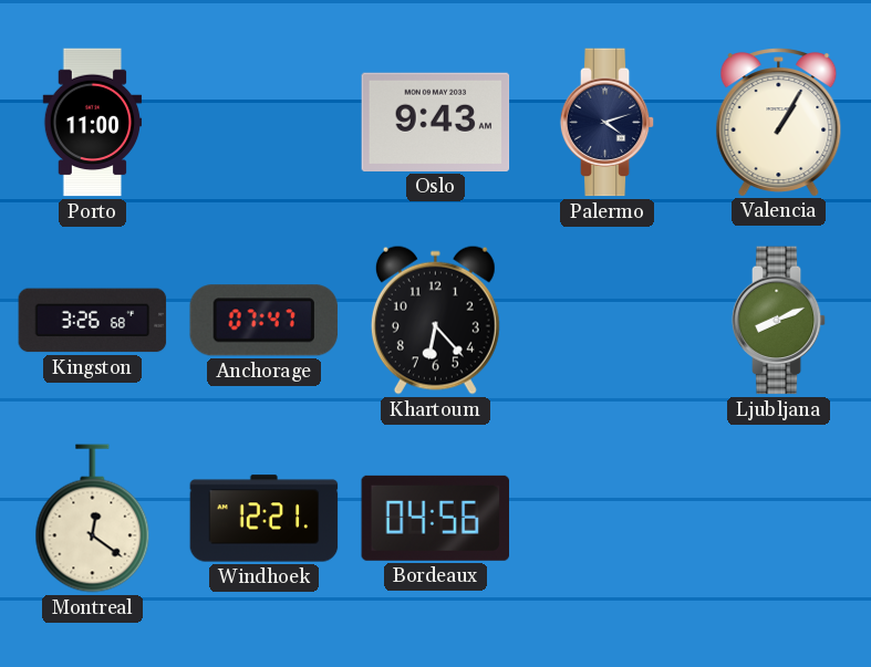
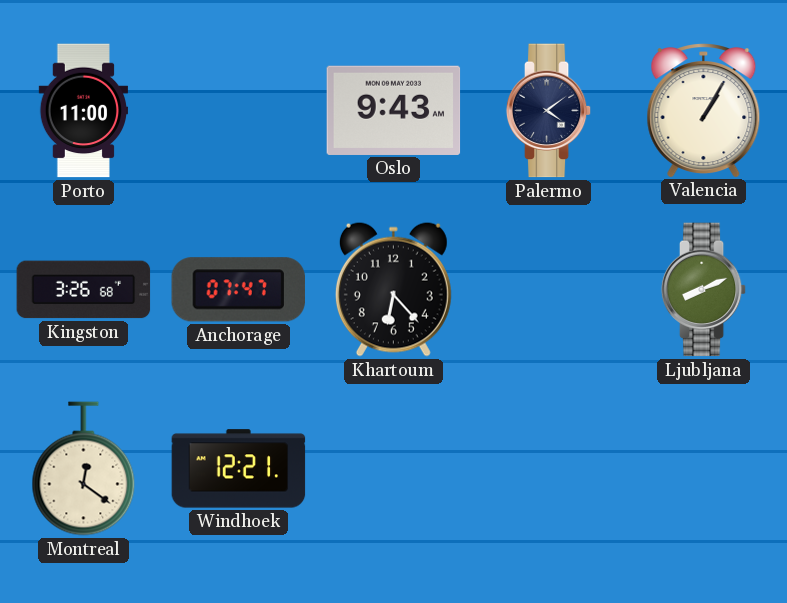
Palermo: 4:12 -> 4:09
Bordeaux: 04:56 -> none
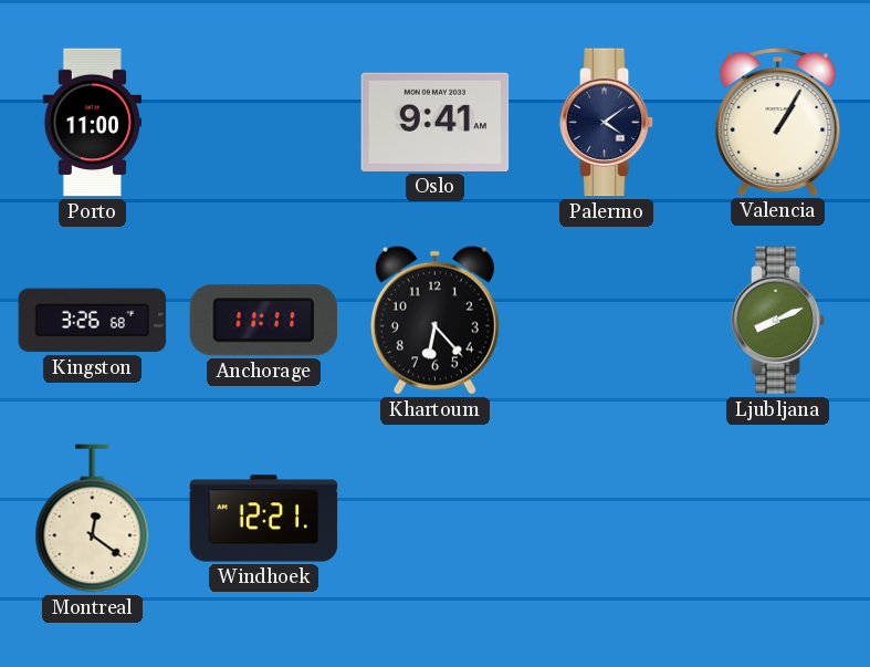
Oslo: 9:43 -> 9:41
Anchorage: 07:47 -> 11:11
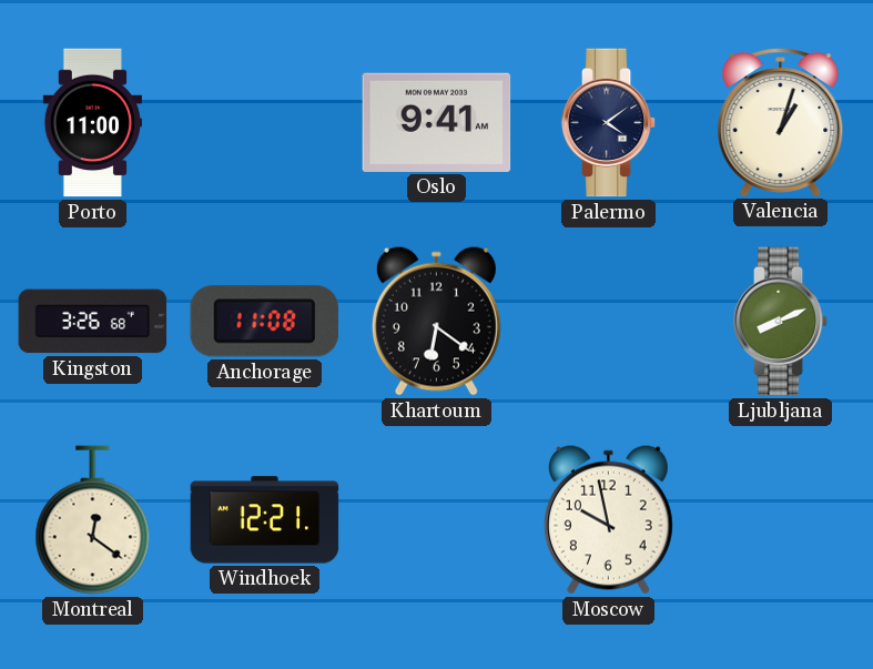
Valencia: 1:05 -> 1:03
Anchorage: 11:11 -> 11:08
Khartoum: 6:23 -> 6:21
Moscow: none -> 9:58
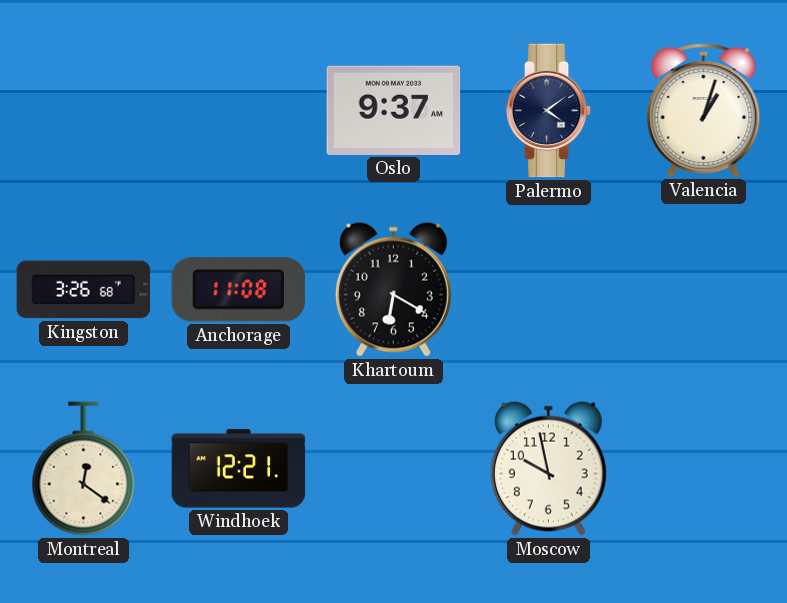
Porto: 11:00 -> none
Oslo: 9:41 -> 9:37
Khartoum: 6:21 -> 6:20
Ljubljana: 8:11 -> none
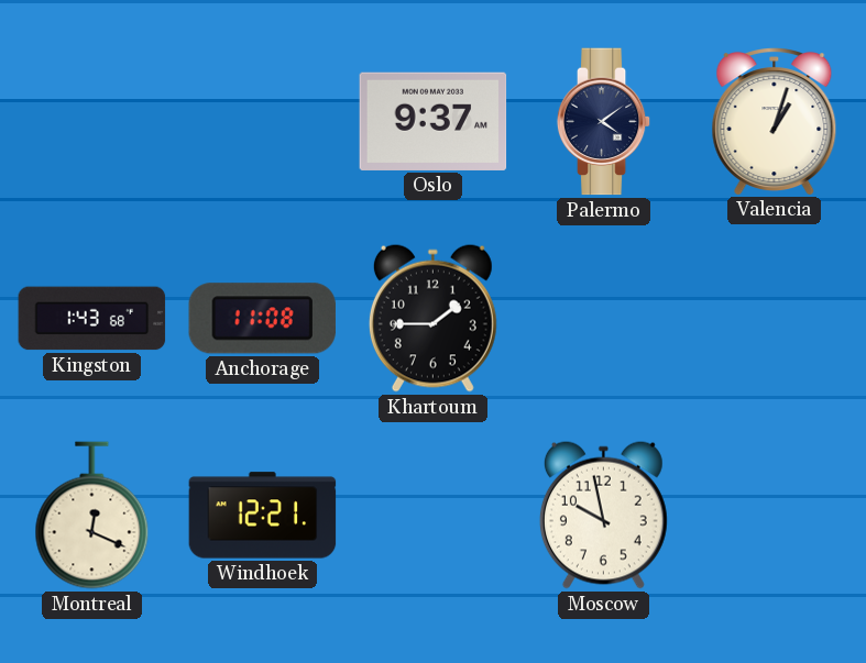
Kingston: 3:26 -> 1:43
Khartoum: 6:20 -> 1:45
Montreal: 12:21 -> 12:19
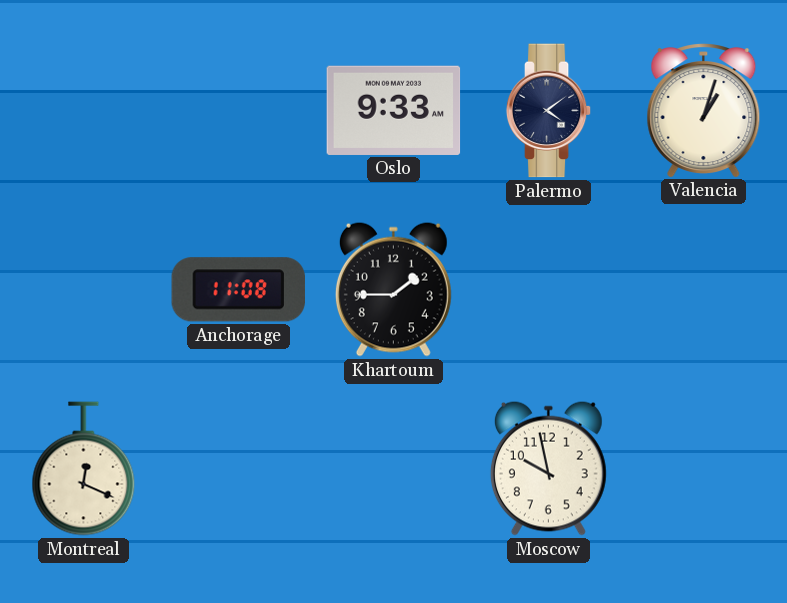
Oslo: 9:37 -> 9:33
Kingston: 1:43 -> none
Windhoek: 12:21 -> none
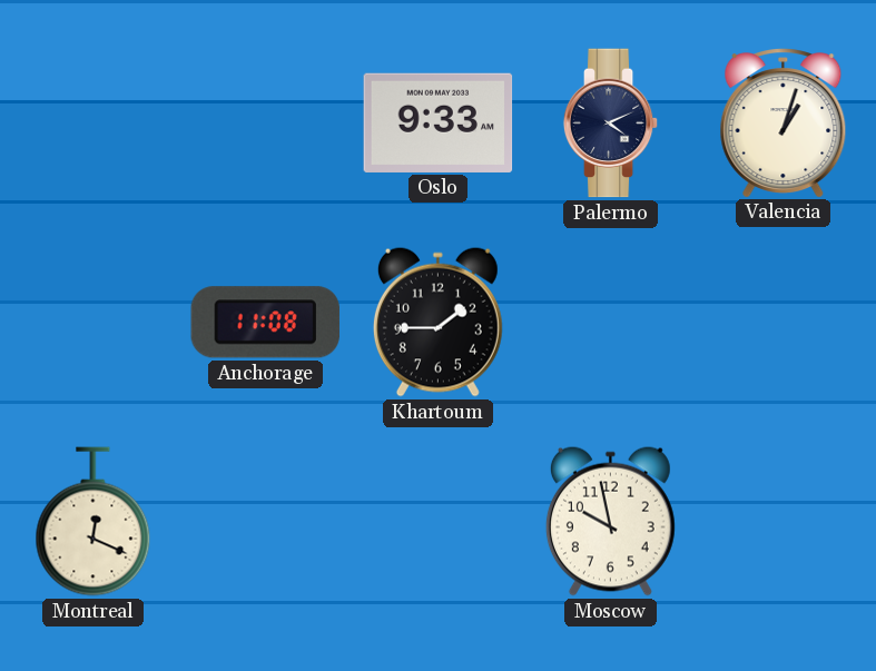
Palermo: 4:09 -> 4:11
